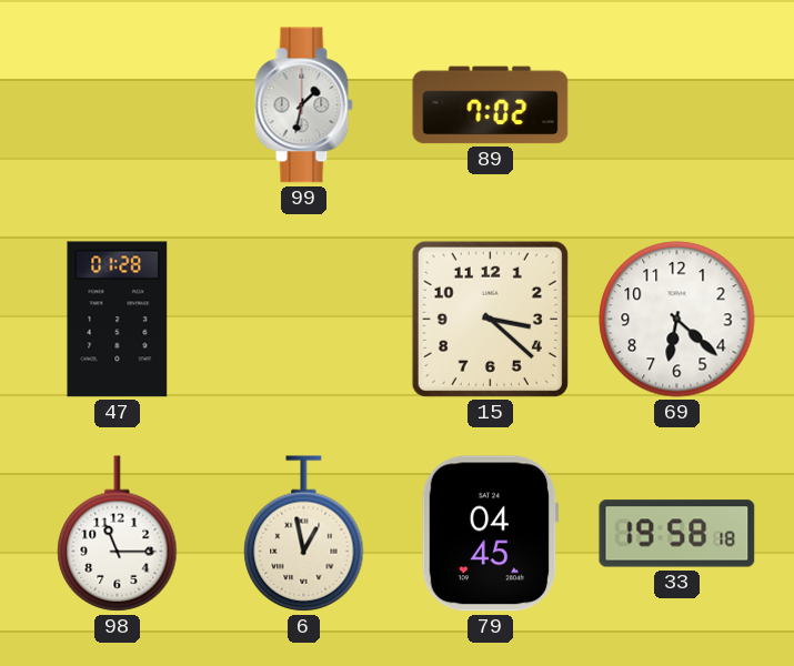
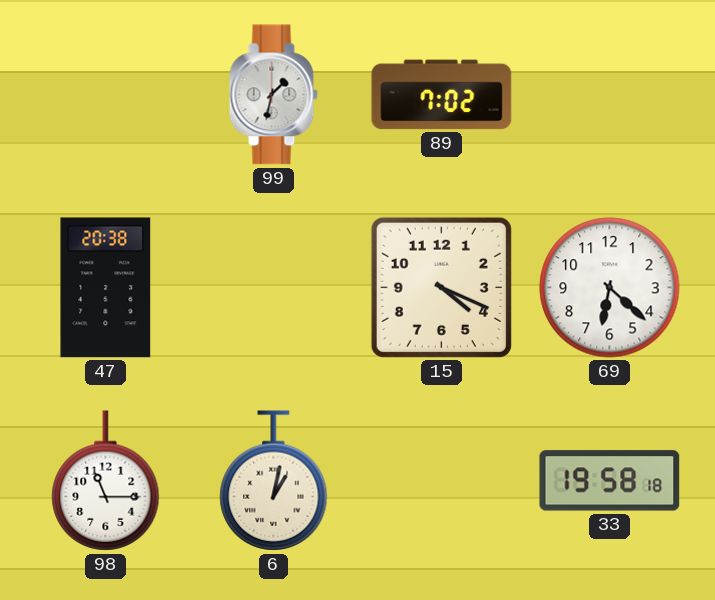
47: 01:28 -> 20:38
15: 3:22 -> 4:19
6: 12:58 -> 1:02
79: 04:45 -> none
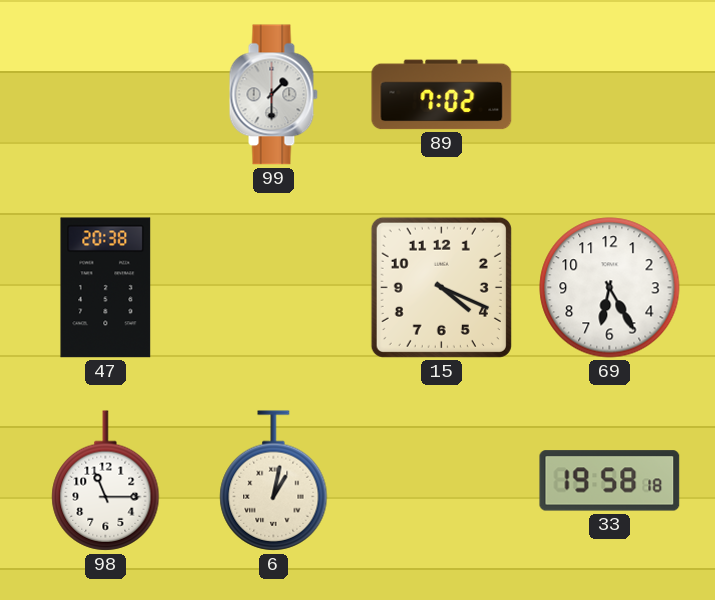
99: 1:32 -> 1:30
69: 6:22 -> 6:25
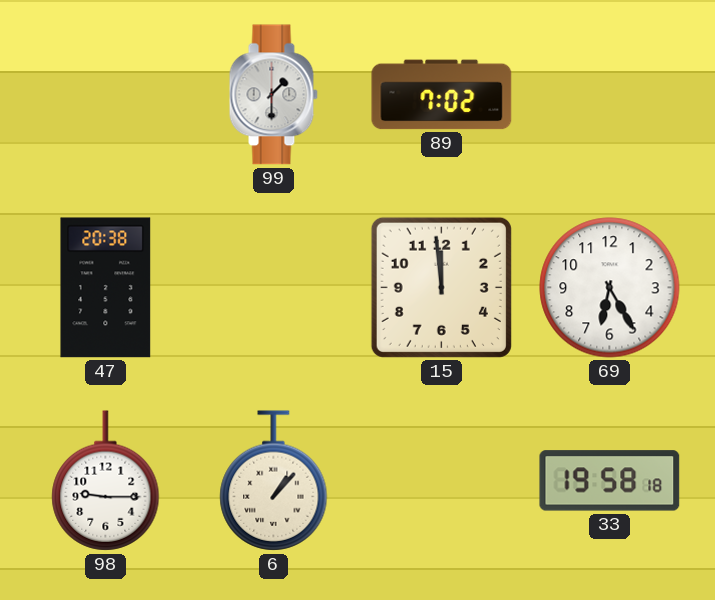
15: 4:19 -> 11:59
98: 11:15 -> 9:15
6: 1:02 -> 1:07
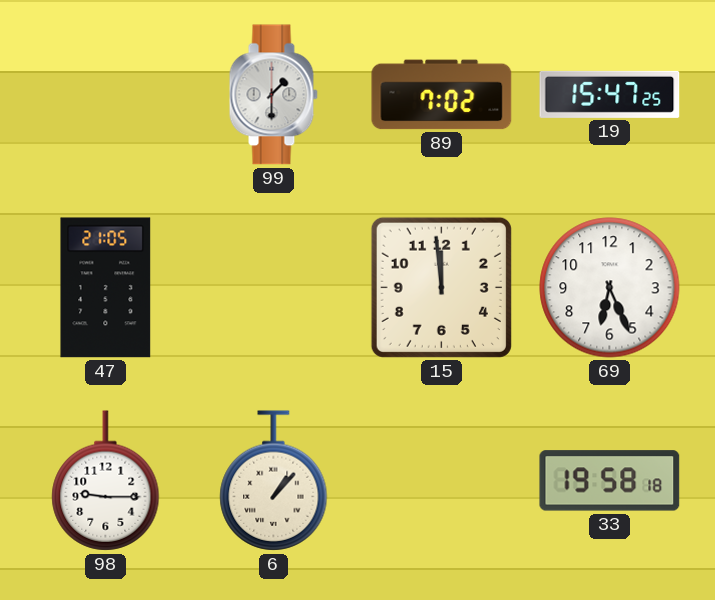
19: none -> 15:47
47: 20:38 -> 21:05
69: 6:25 -> 6:26
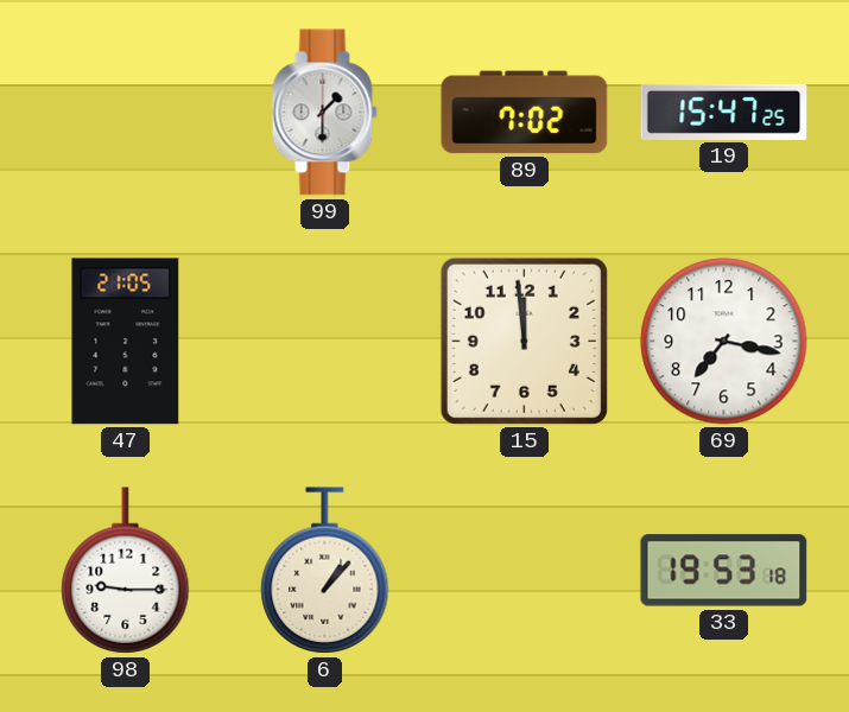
69: 6:26 -> 7:17
33: 19:58 -> 19:53
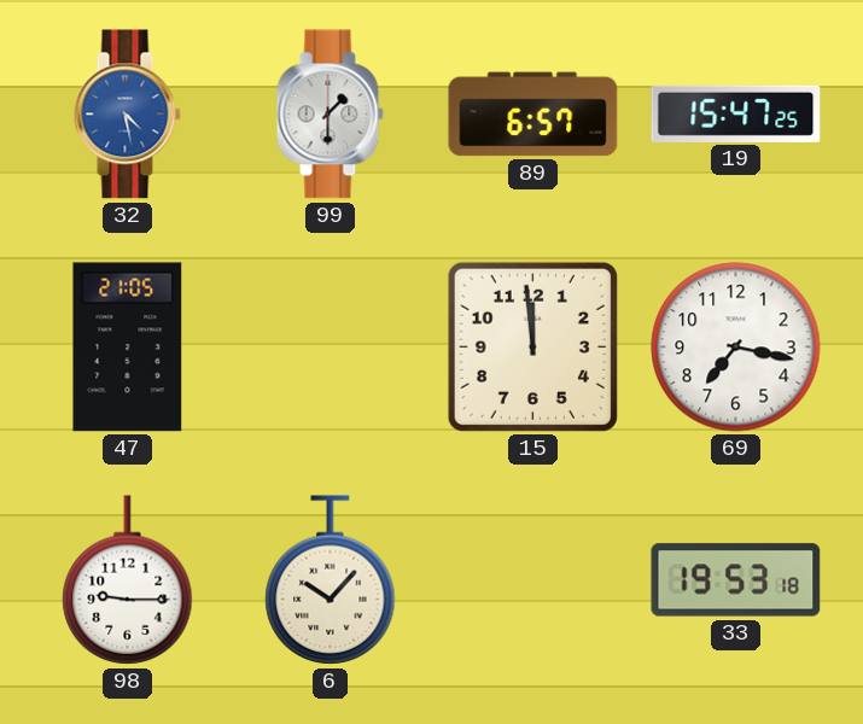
32: none -> 4:28
89: 7:02 -> 6:57
6: 1:07 -> 10:07
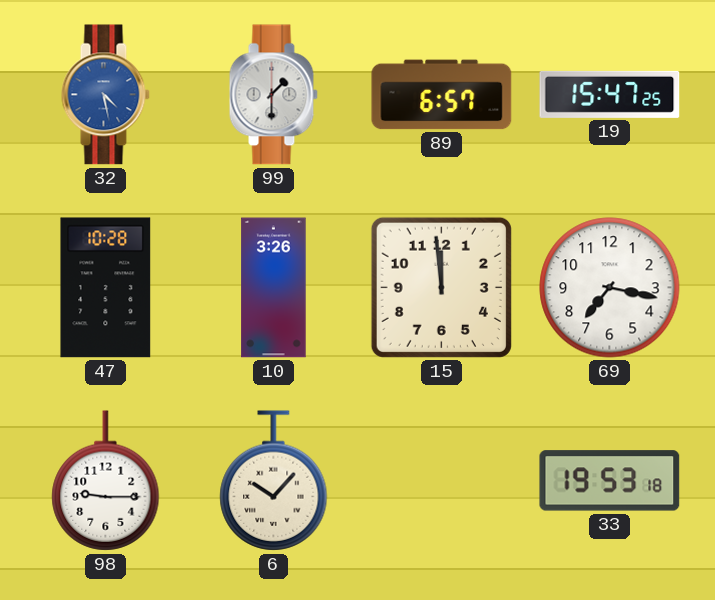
47: 21:05 -> 10:28
10: none -> 3:26
